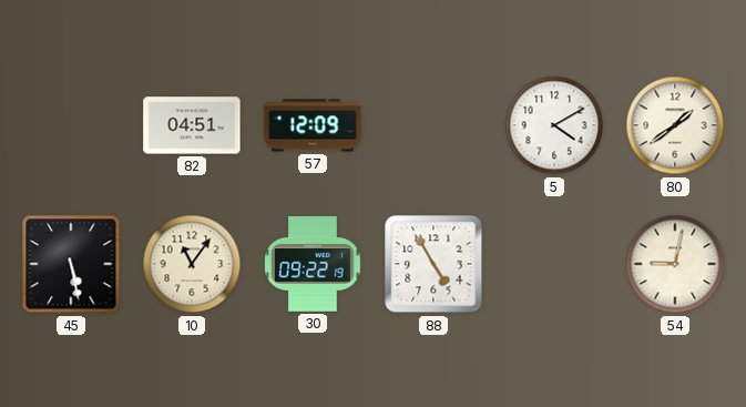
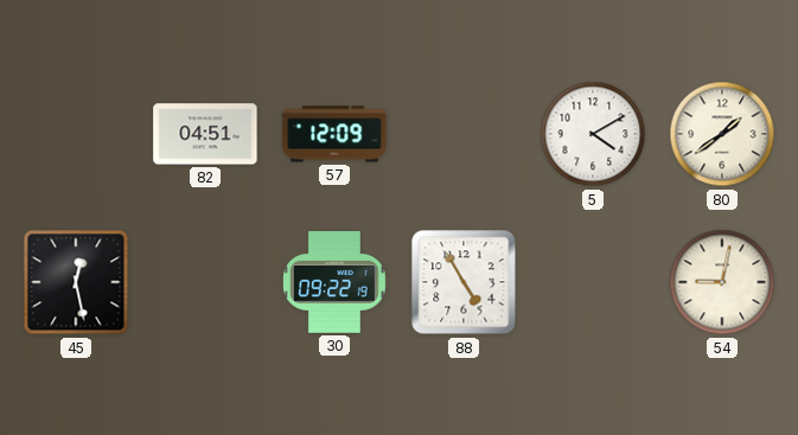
45: 5:28 -> 12:28
10: 11:06 -> none
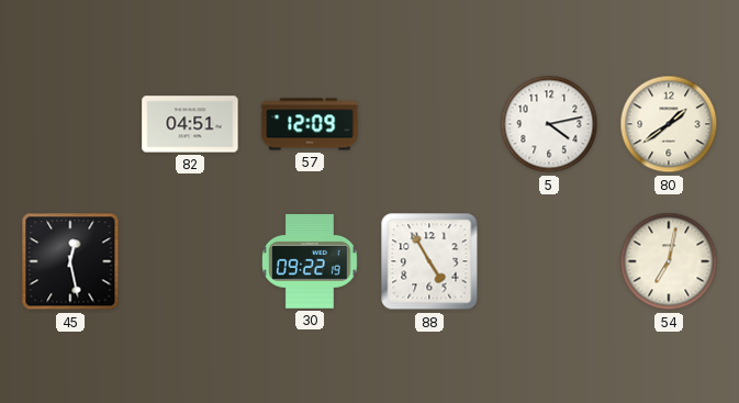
5: 4:10 -> 4:13
54: 9:02 -> 7:02
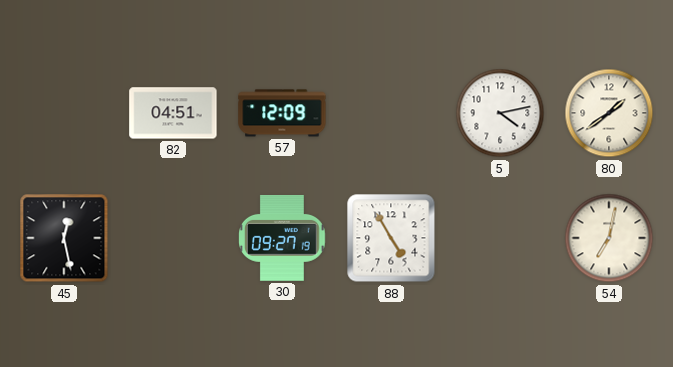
30: 09:22 -> 09:27
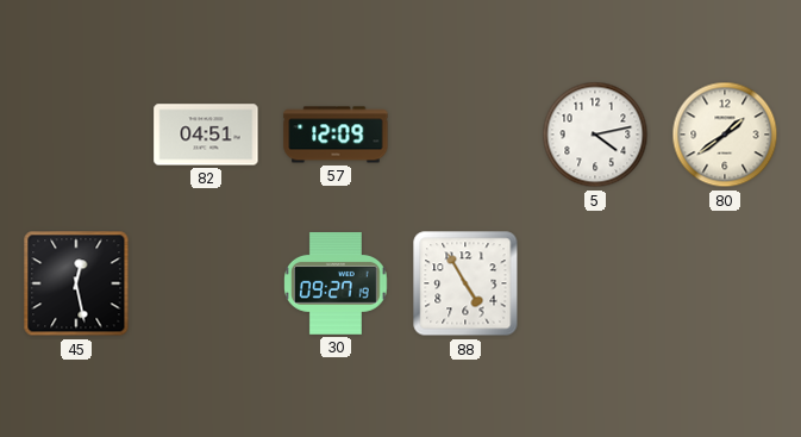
54: 7:02 -> none
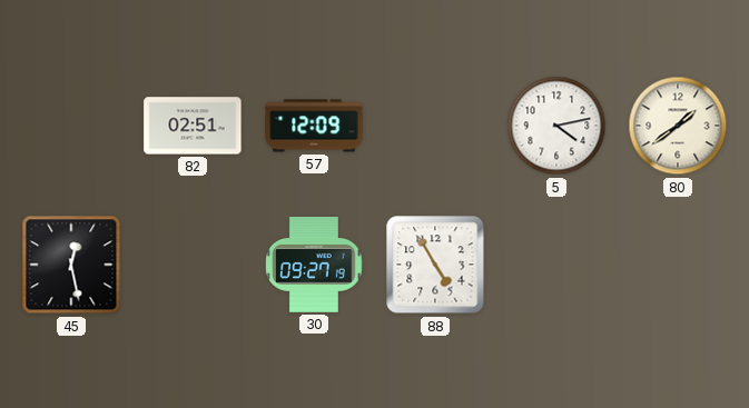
82: 04:51 -> 02:51
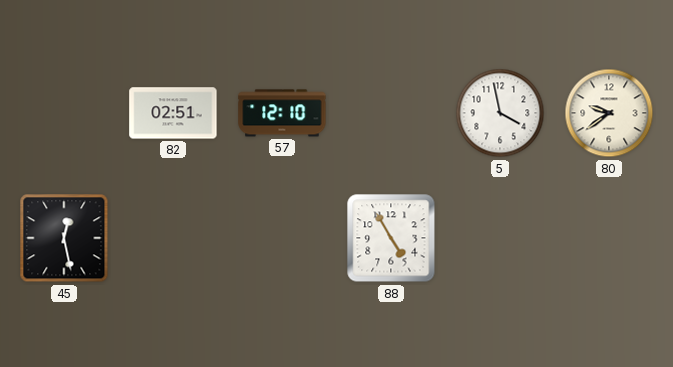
57: 12:09 -> 12:10
5: 4:13 -> 3:58
80: 1:39 -> 9:39
30: 09:27 -> none
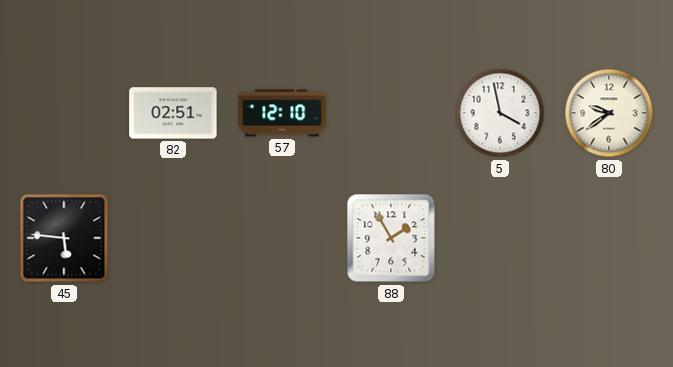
45: 12:28 -> 5:46
88: 4:55 -> 1:55
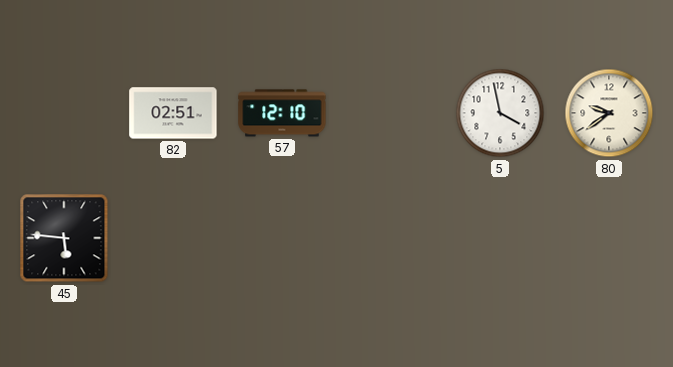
88: 1:55 -> none
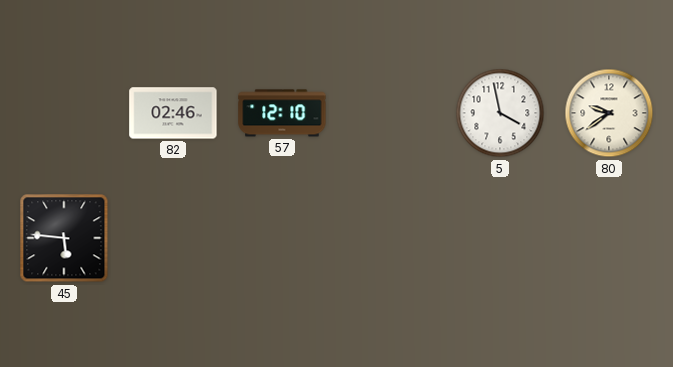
82: 02:51 -> 02:46
